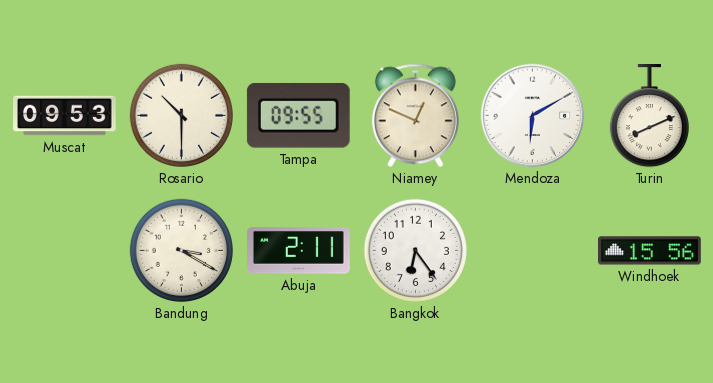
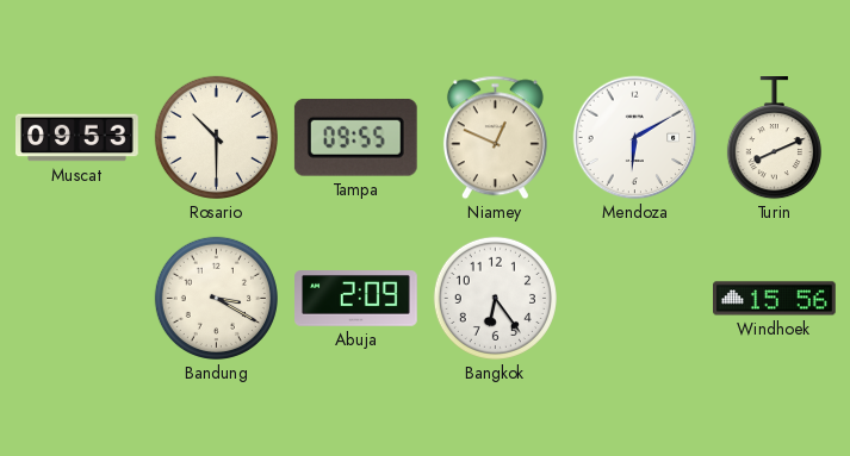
Abuja: 2:11 -> 2:09
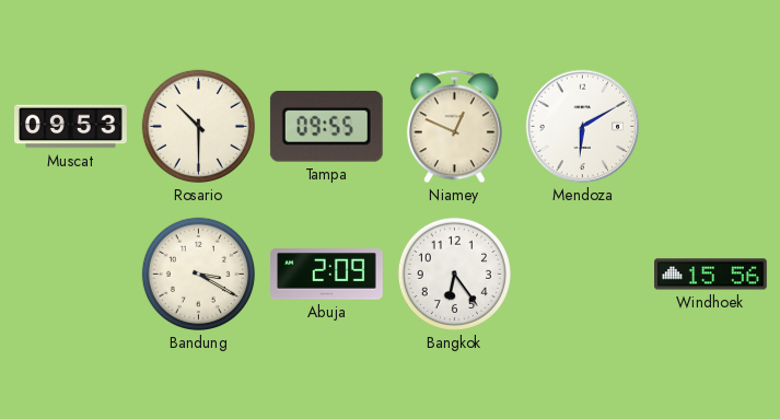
Turin: 8:11 -> none
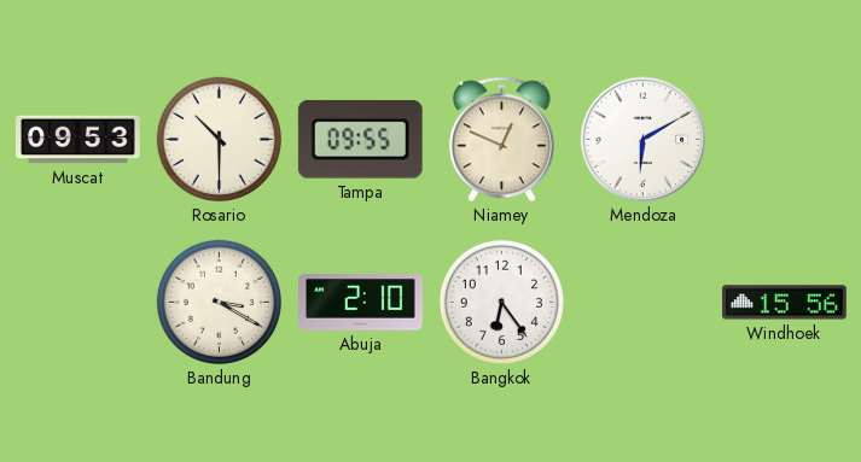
Abuja: 2:09 -> 2:10
